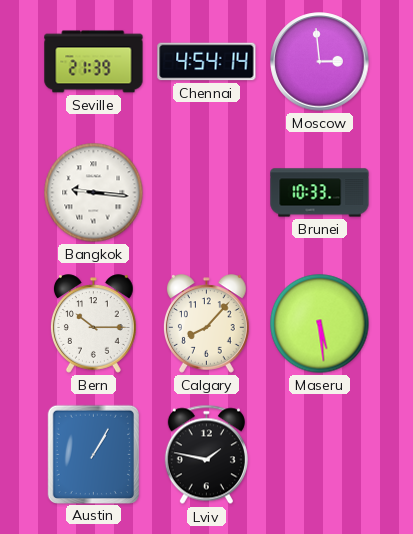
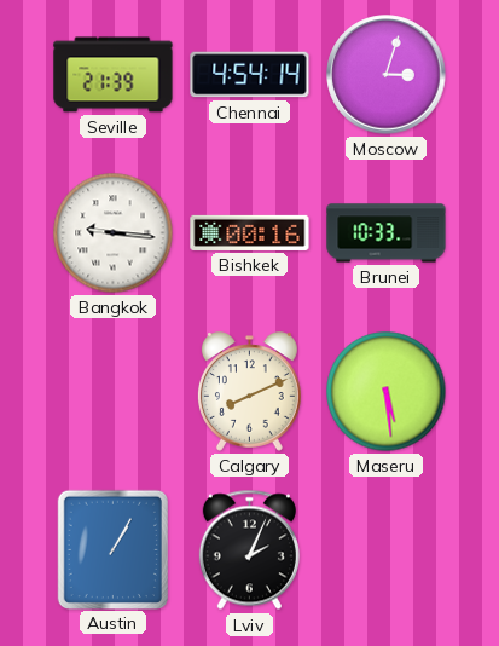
Moscow: 2:59 -> 3:03
Bishkek: none -> 00:16
Bern: 10:15 -> none
Calgary: 8:07 -> 8:11
Lviv: 1:47 -> 2:04
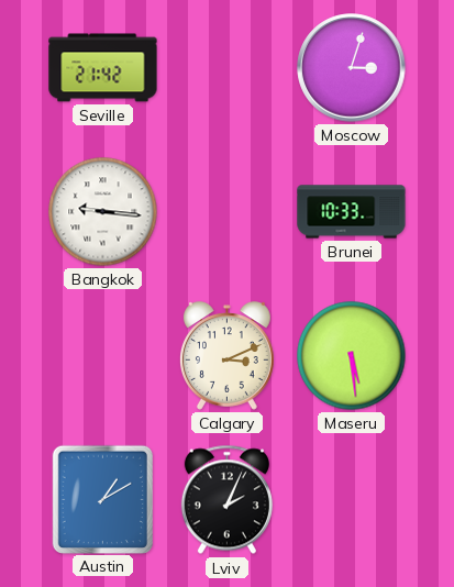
Seville: 21:39 -> 21:42
Chennai: 4:54 -> none
Bishkek: 00:16 -> none
Calgary: 8:11 -> 3:11
Austin: 1:05 -> 1:10
